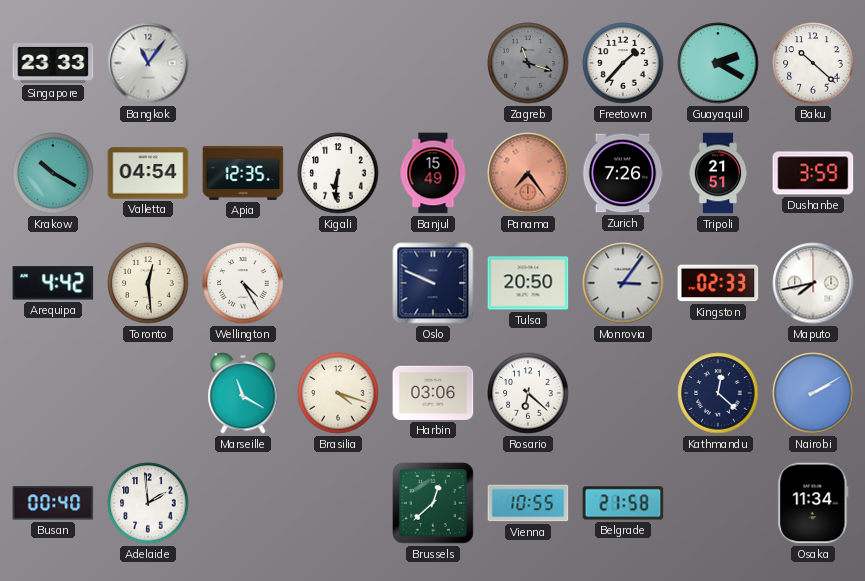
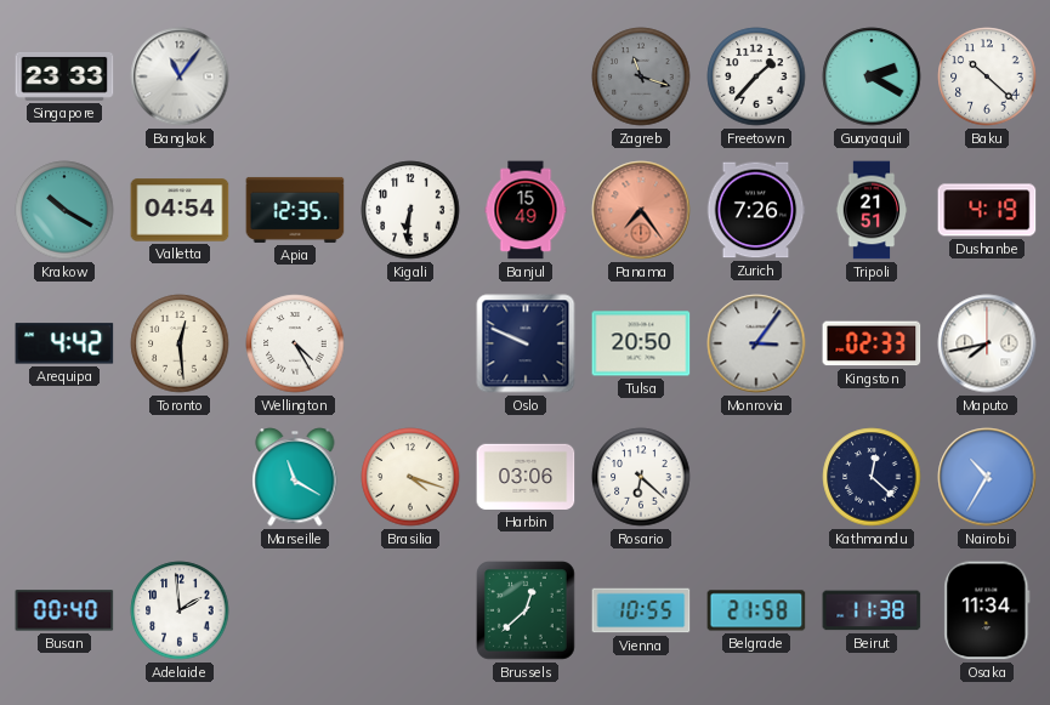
Dushanbe: 3:59 -> 4:19
Nairobi: 2:10 -> 10:35
Beirut: none -> 11:38
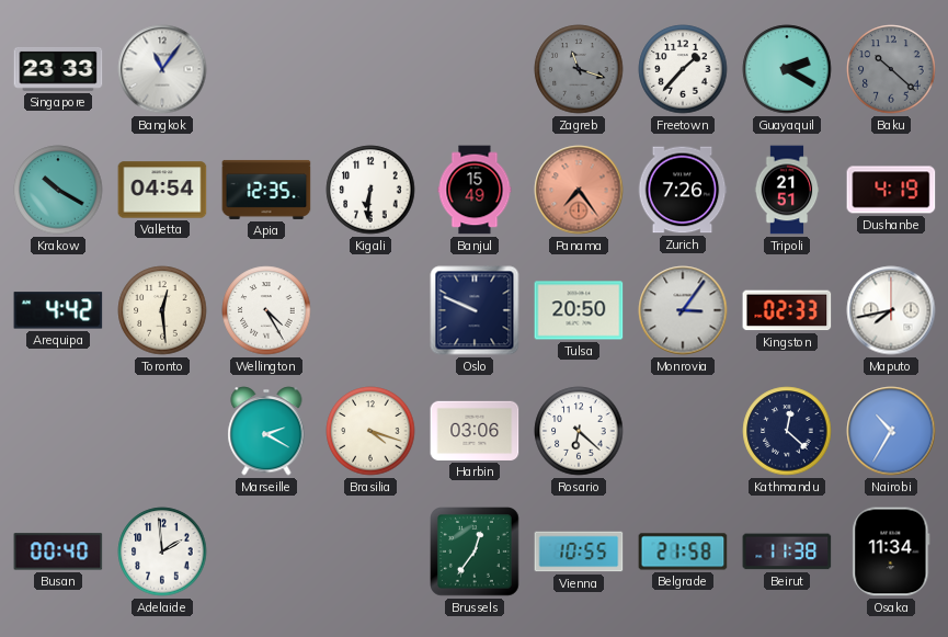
Baku dial: white -> grey
Marseille: 11:20 -> 2:20
Brussels: 12:38 -> 12:36
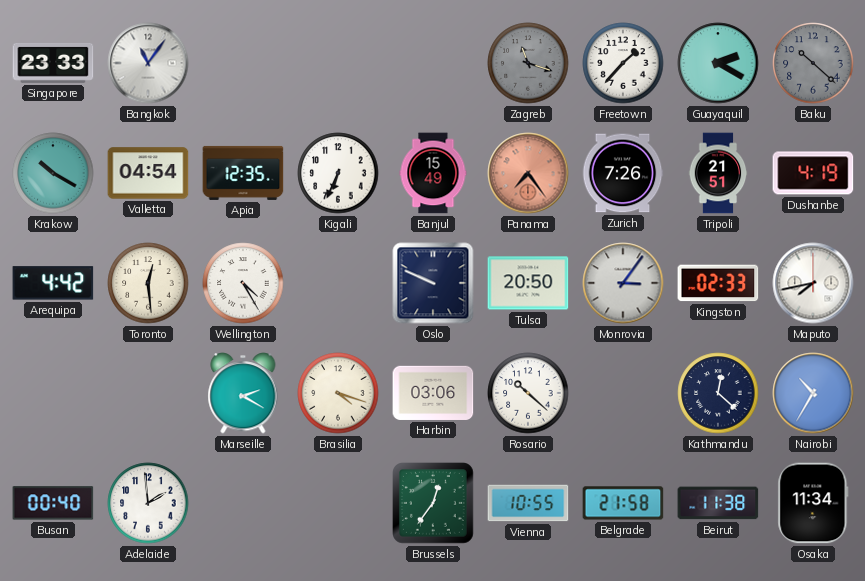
Kigali: 6:31 -> 6:34
Rosario: 6:22 -> 10:22
